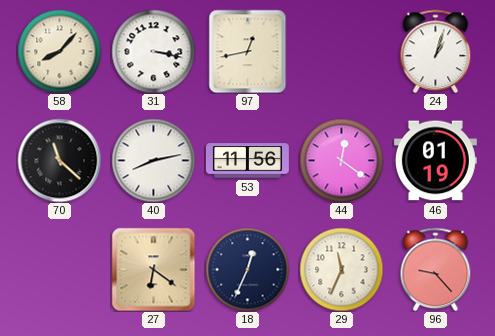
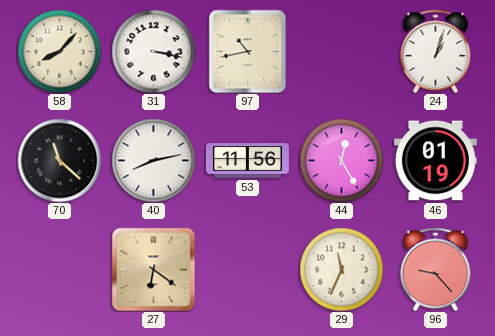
97: 12:43 -> 10:43
44: 12:21 -> 12:25
18: 12:34 -> none
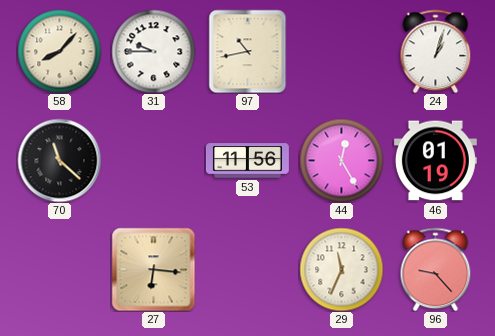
31: 3:17 -> 9:45
40: 8:13 -> none
27: 6:21 -> 6:16
